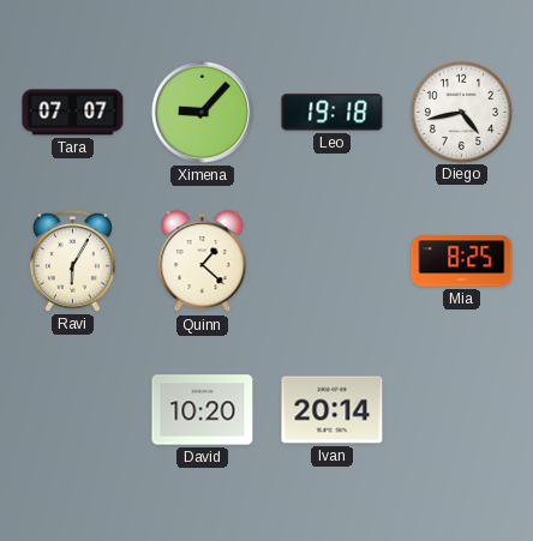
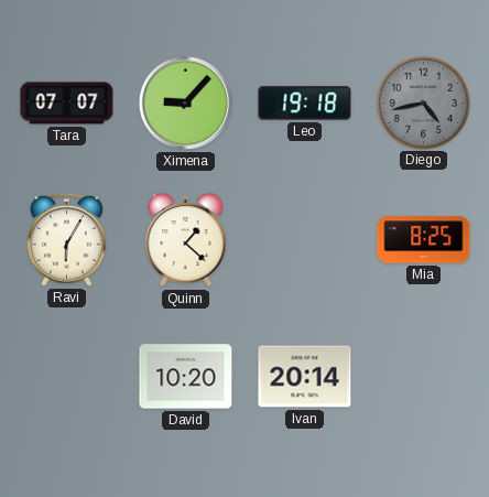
Diego dial: white -> grey
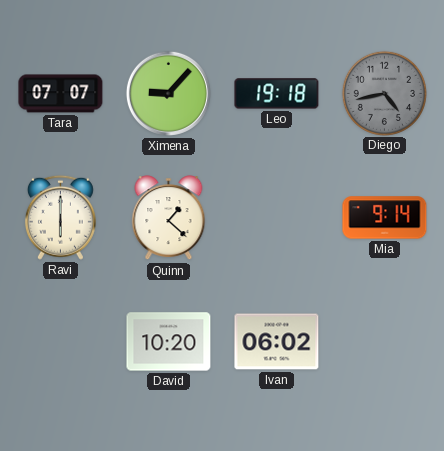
Ravi: 6:05 -> 6:00
Mia: 8:25 -> 9:14
Ivan: 20:14 -> 06:02
